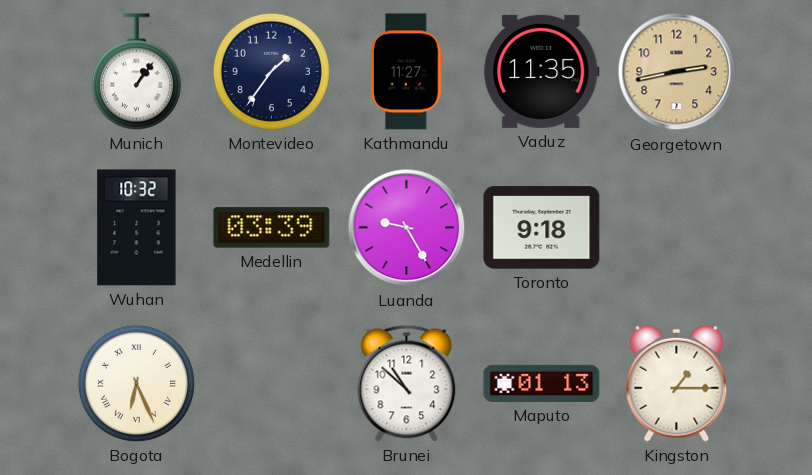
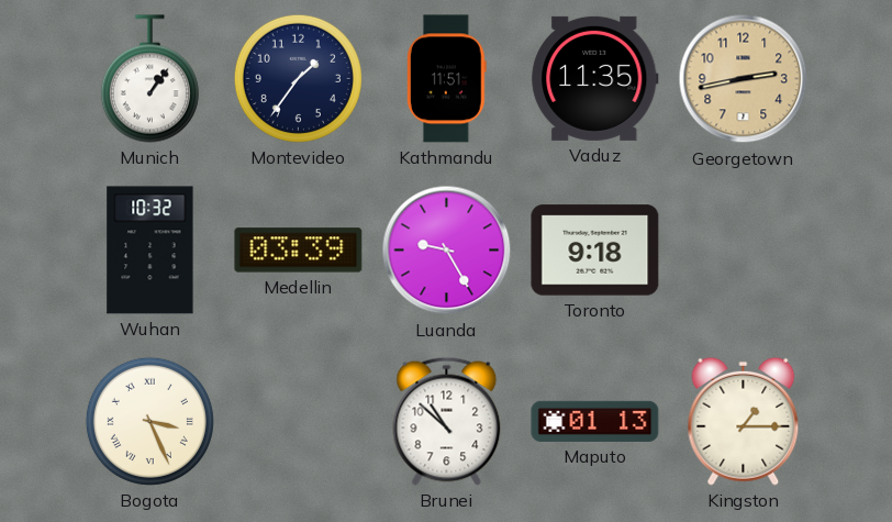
Kathmandu: 11:27 -> 11:51
Bogota: 6:26 -> 3:26
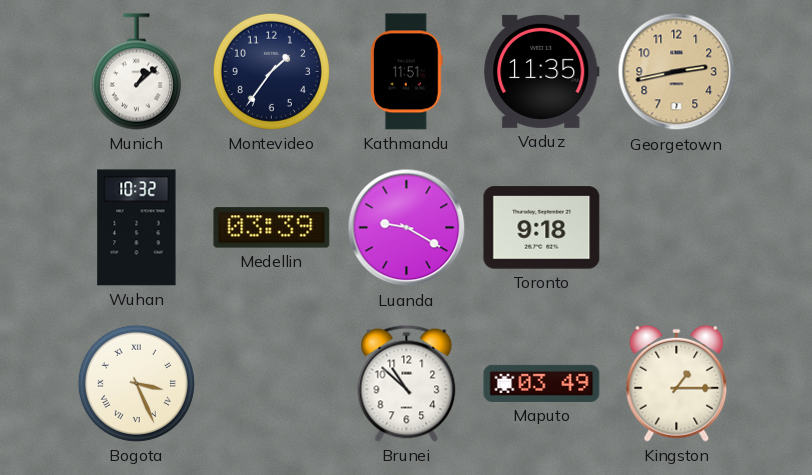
Munich: 1:06 -> 1:08
Luanda: 9:25 -> 9:20
Maputo: 01:13 -> 03:49
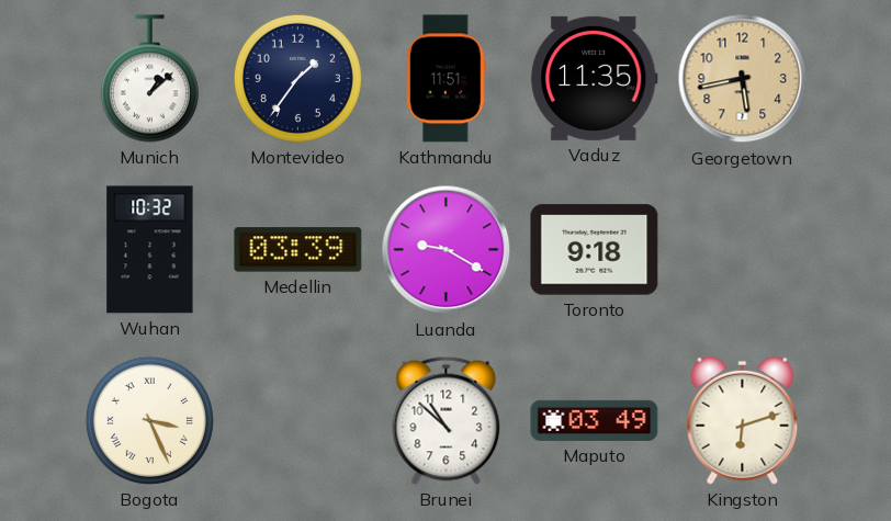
Georgetown: 2:43 -> 5:43
Kingston: 1:15 -> 6:12
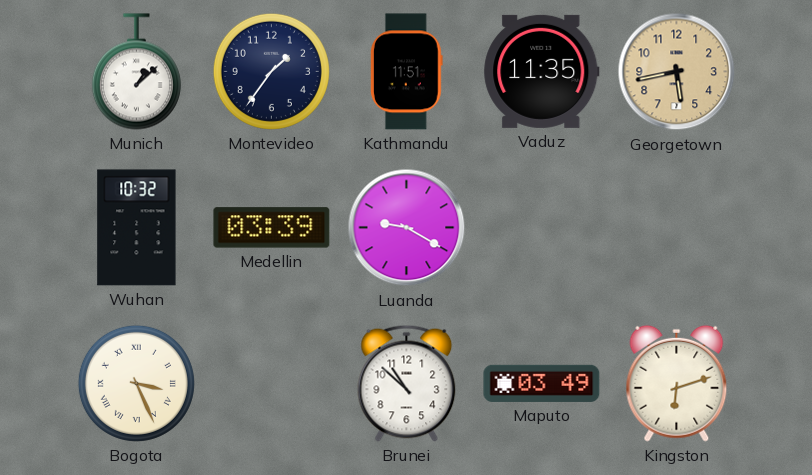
Toronto: 9:18 -> none
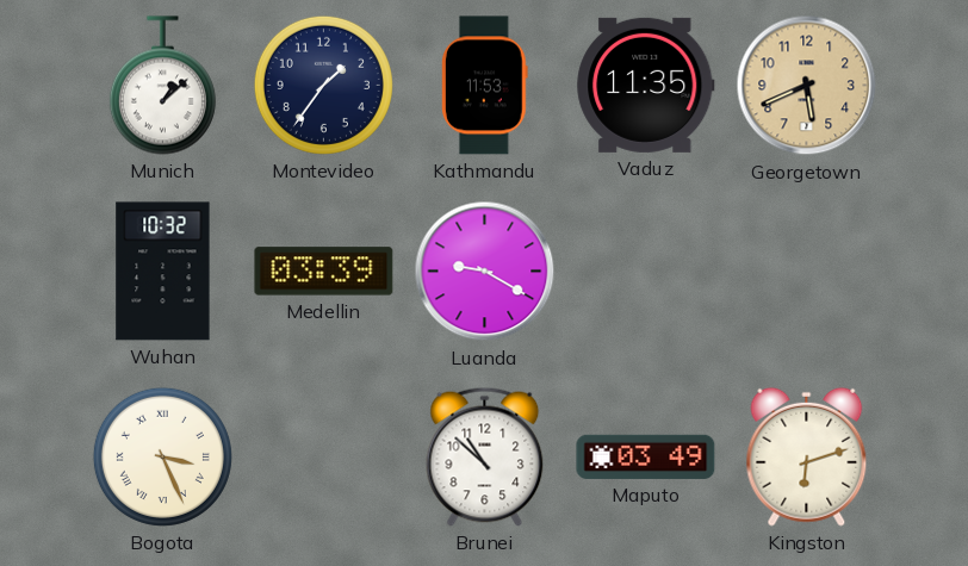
Kathmandu: 11:51 -> 11:53
Georgetown: 5:43 -> 5:41
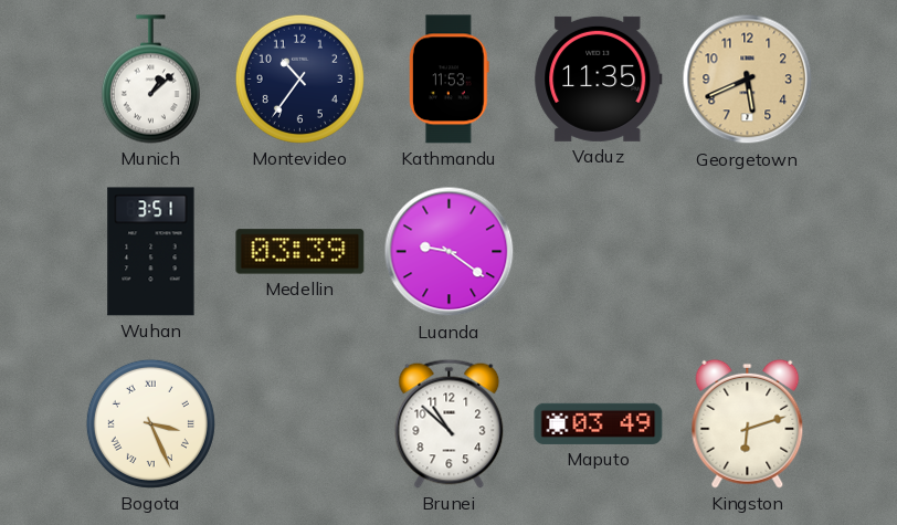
Montevideo: 1:36 -> 10:36
Wuhan: 10:32 -> 3:51
Luanda: 9:20 -> 9:21
